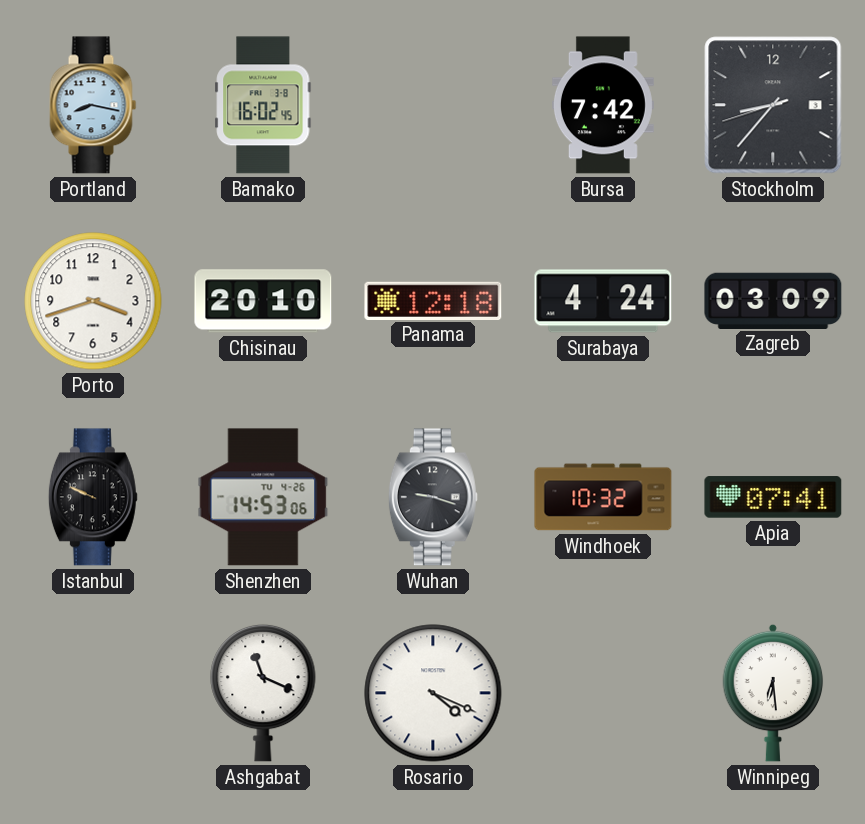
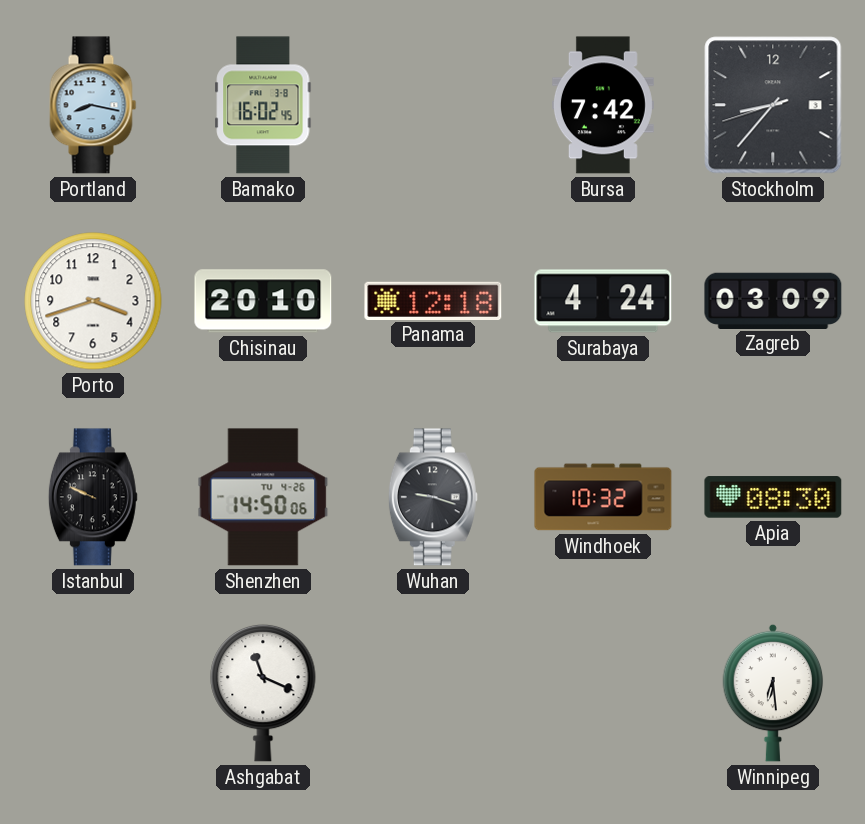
Shenzhen: 14:53 -> 14:50
Apia: 07:41 -> 08:30
Rosario: 4:19 -> none
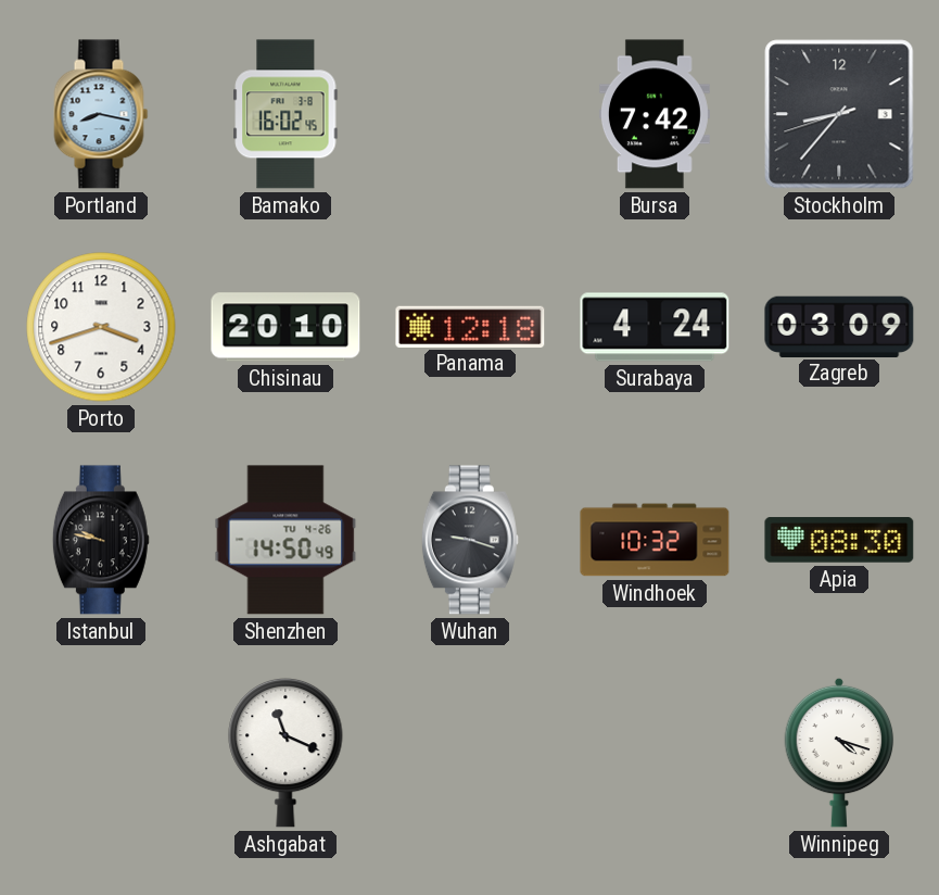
Istanbul: 9:49 -> 9:47
Shenzhen: 14:50:06 -> 14:50:49
Winnipeg: 6:29 -> 4:18
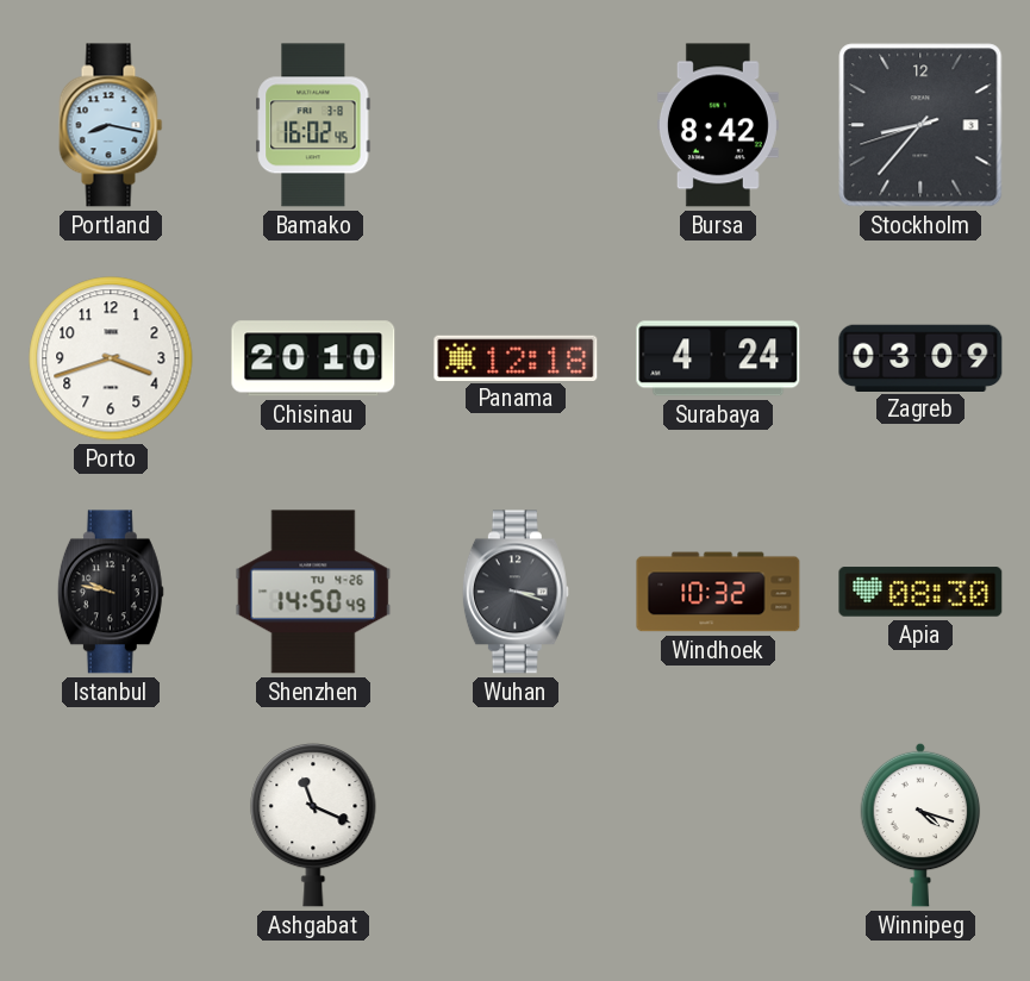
Bursa: 7:42 -> 8:42
Wuhan: 9:18 -> 3:18
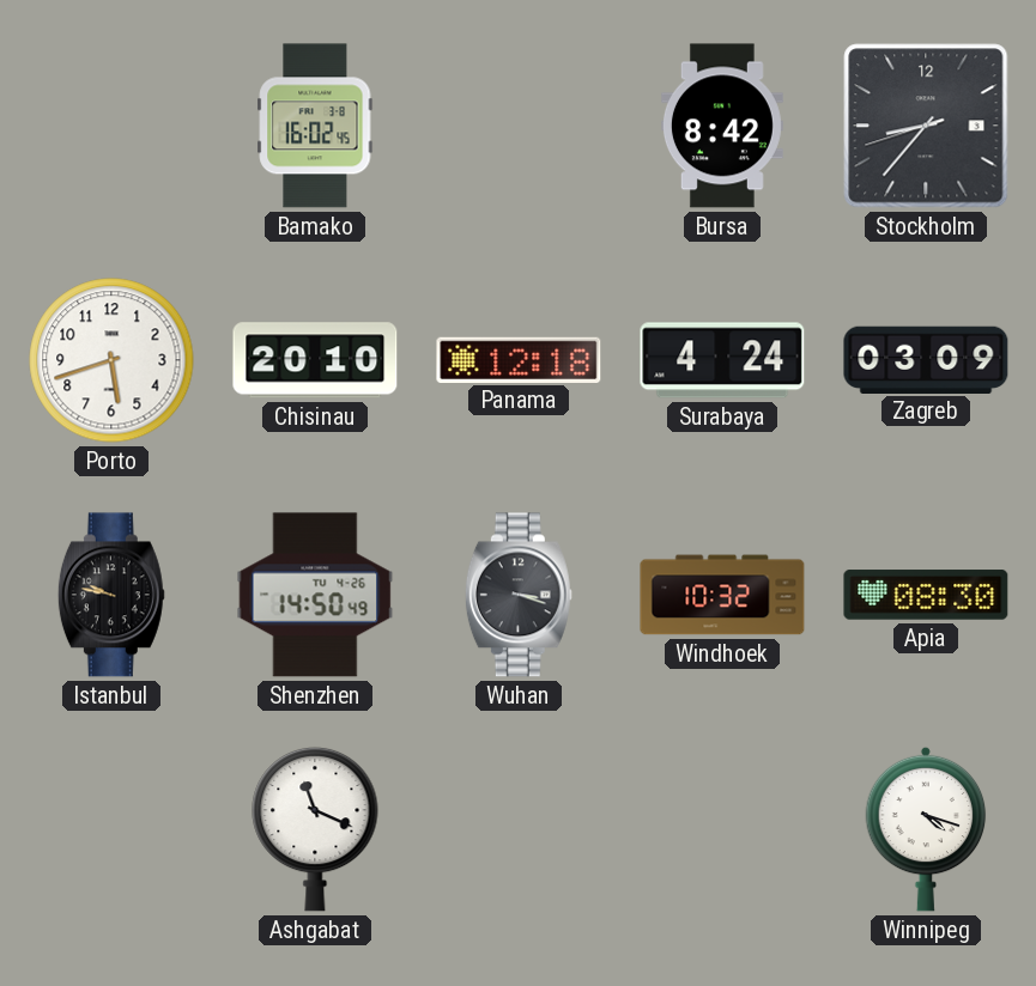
Portland: 8:17 -> none
Porto: 3:42 -> 5:42
